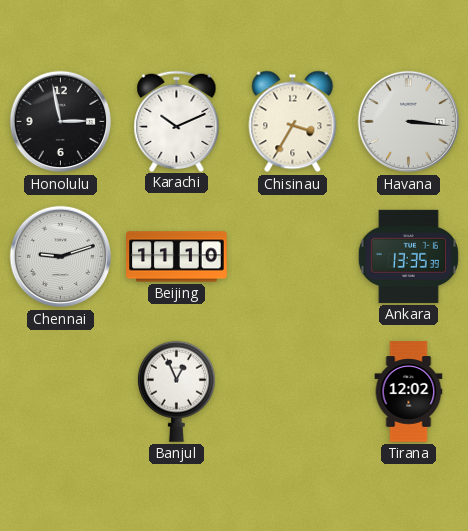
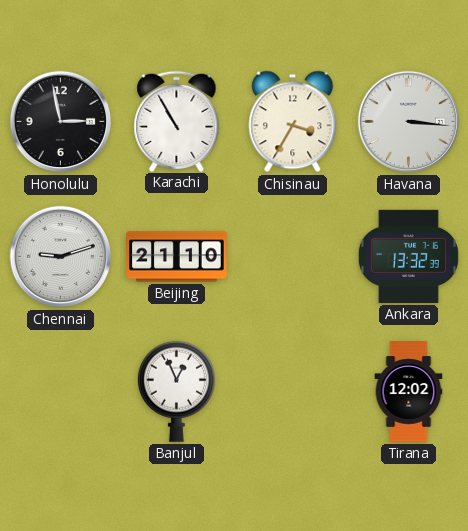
Karachi: 10:11 -> 10:55
Beijing: 11:10 -> 21:10
Ankara: 13:35 -> 13:32
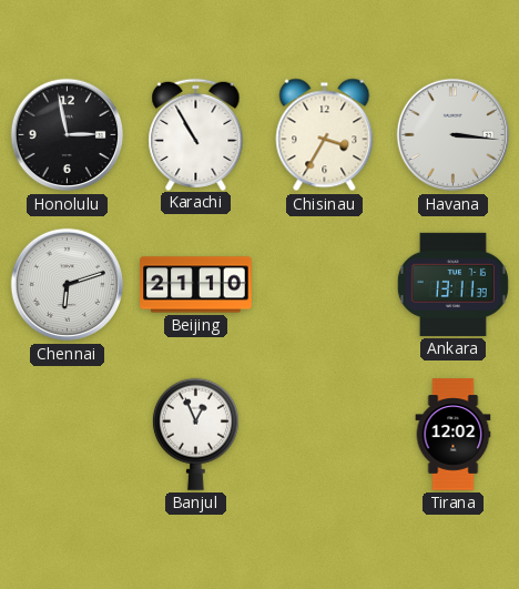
Chennai: 9:12 -> 6:12
Ankara: 13:32 -> 13:11
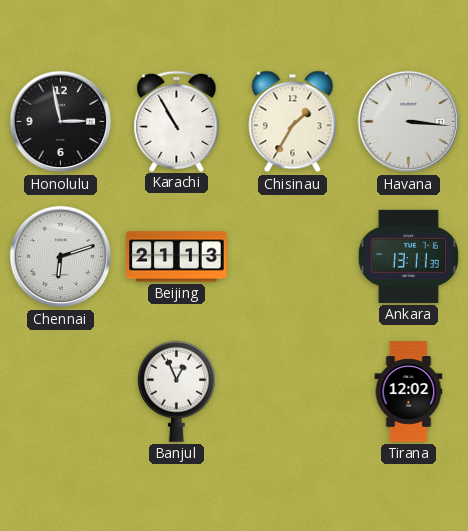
Chisinau: 3:35 -> 1:35
Beijing: 21:10 -> 21:13
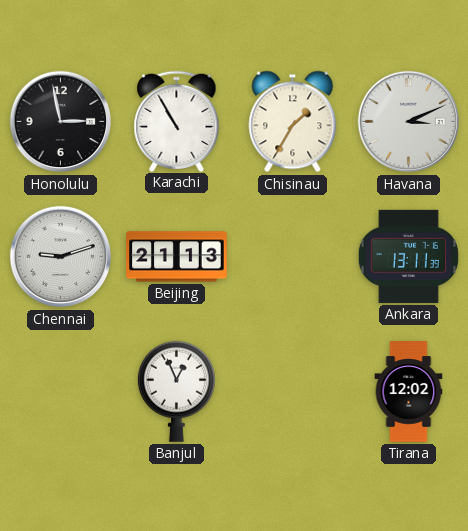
Havana: 3:16 -> 3:11
Chennai: 6:12 -> 9:12
